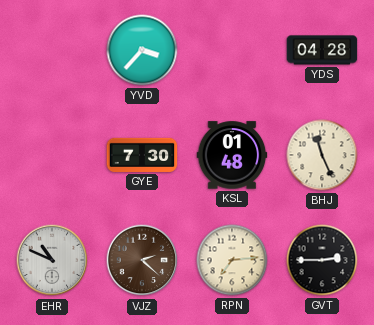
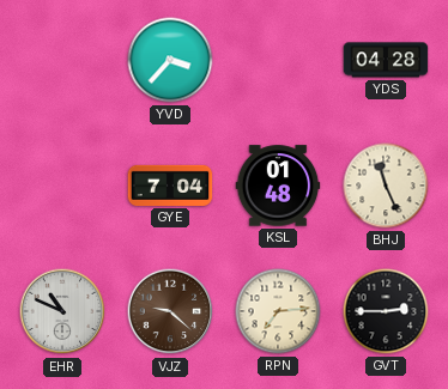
GYE: 7:30 -> 7:04
VJZ: 2:22 -> 9:22
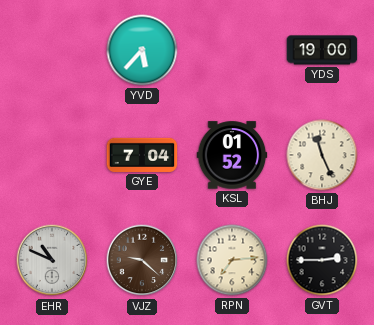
YVD: 3:37 -> 5:37
YDS: 04:28 -> 19:00
KSL: 01:48 -> 01:52
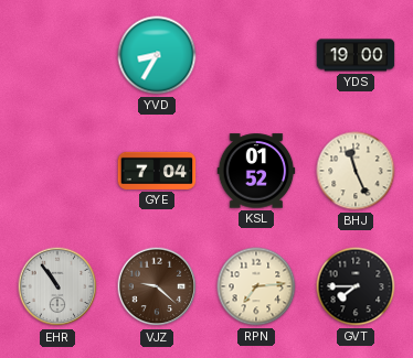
YVD: 5:37 -> 8:35
EHR: 10:49 -> 10:54
GVT: 2:45 -> 7:45
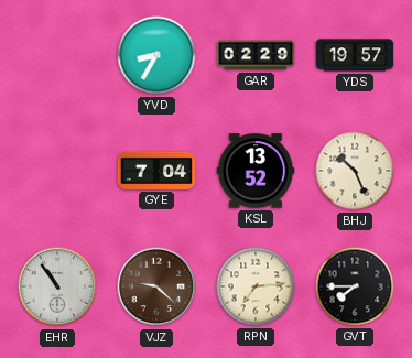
GAR: none -> 02:29
YDS: 19:00 -> 19:57
KSL: 01:52 -> 13:52
BHJ: 11:26 -> 10:26
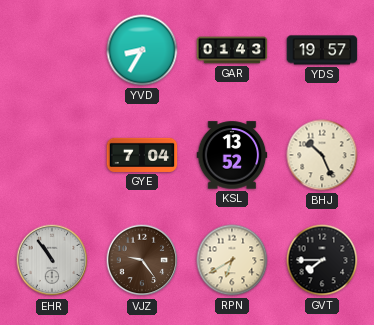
GAR: 02:29 -> 01:43
VJZ: 9:22 -> 9:24
RPN: 7:14 -> 6:40
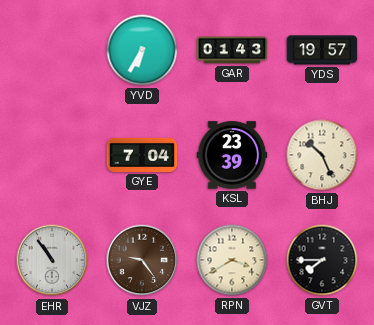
YVD: 8:35 -> 6:35
KSL: 13:52 -> 23:39
RPN: 6:40 -> 3:40
